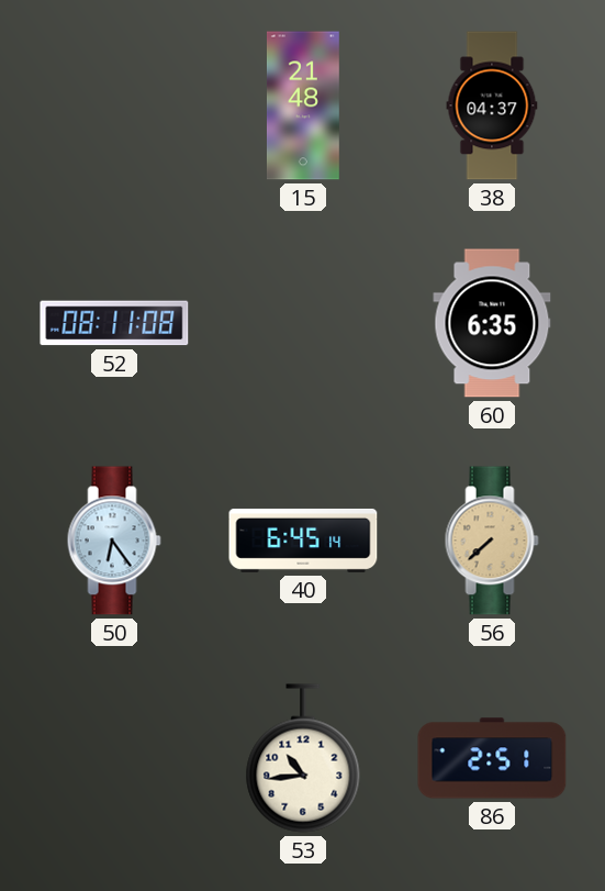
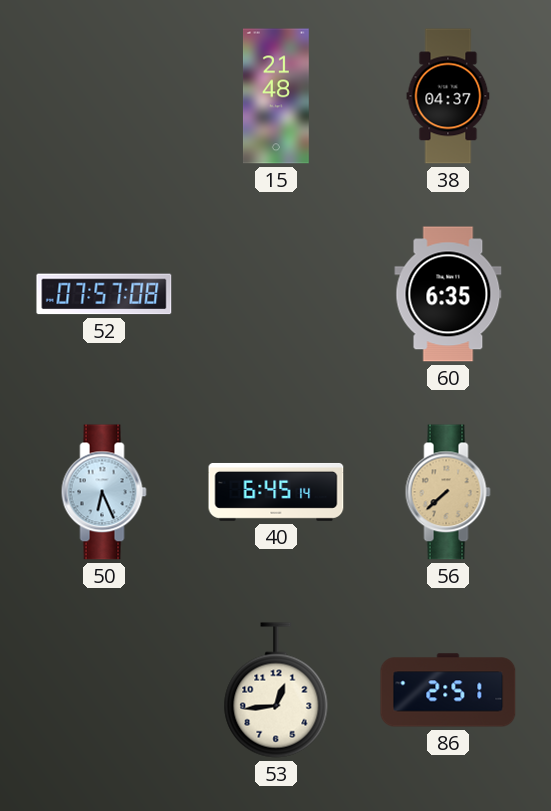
52: 08:11 -> 07:57
50: 6:24 -> 6:26
53: 10:44 -> 12:44
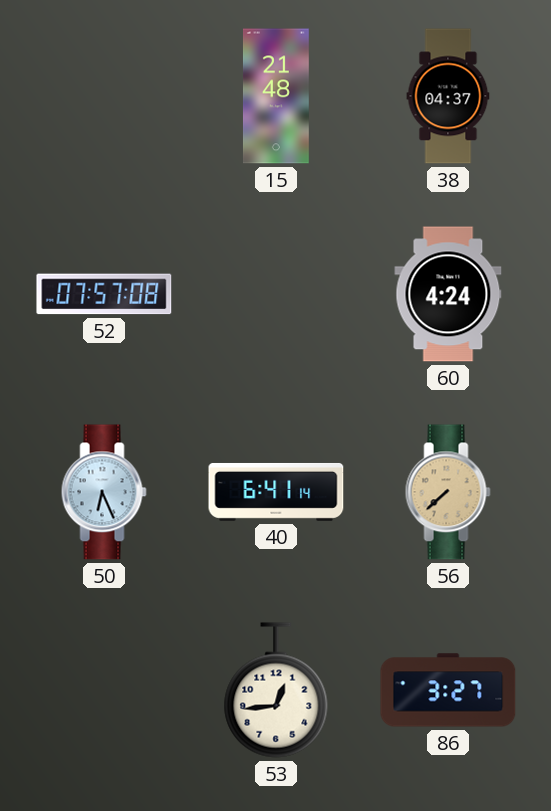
60: 6:35 -> 4:24
40: 6:45 -> 6:41
86: 2:51 -> 3:27
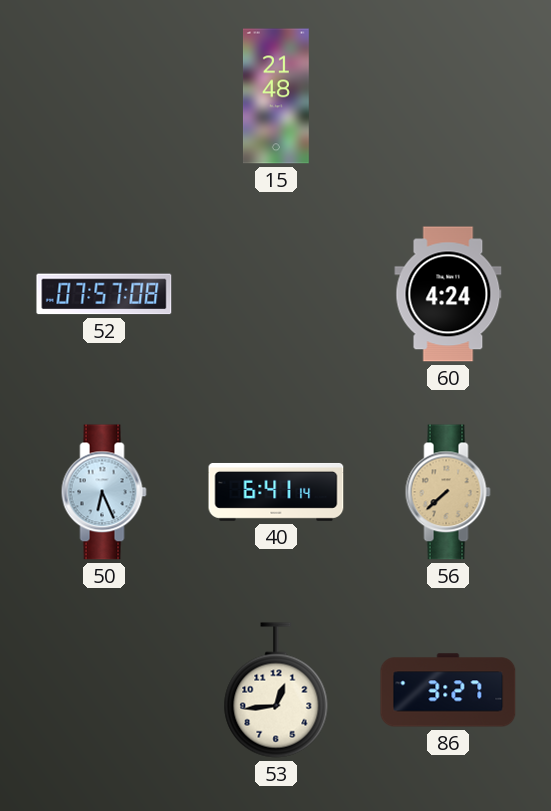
38: 04:37 -> none
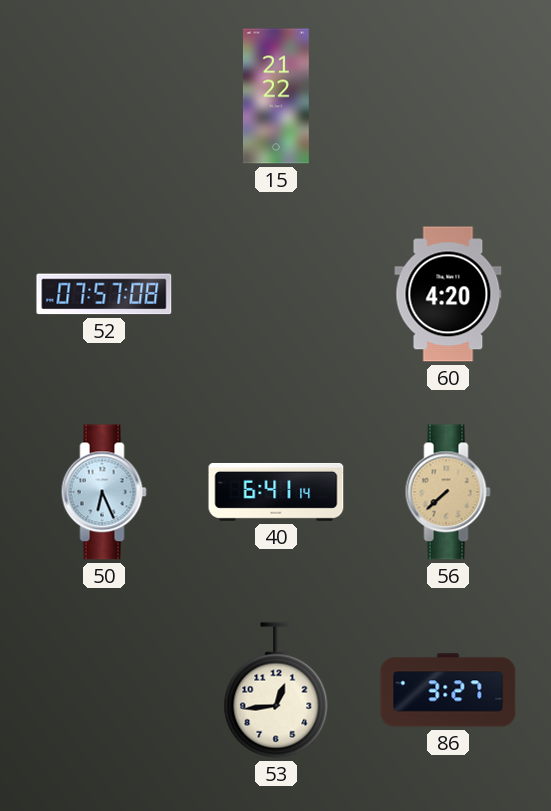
15: 21:48 -> 21:22
60: 4:24 -> 4:20
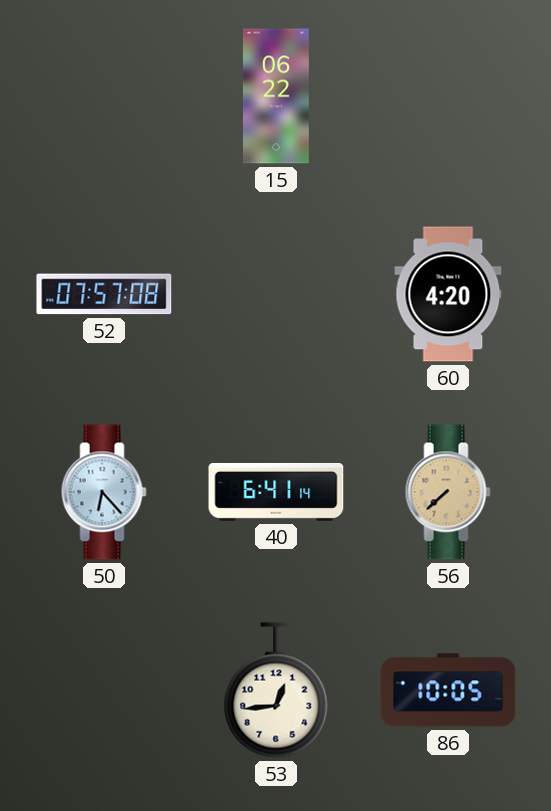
15: 21:22 -> 06:22
50: 6:26 -> 6:23
86: 3:27 -> 10:05
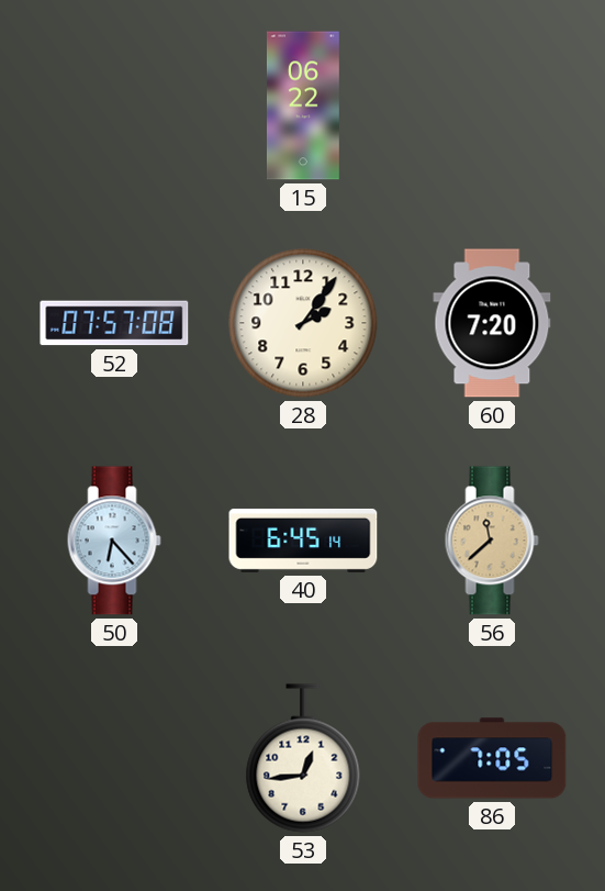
28: none -> 2:06
60: 4:20 -> 7:20
40: 6:41 -> 6:45
56: 7:38 -> 11:38
86: 10:05 -> 7:05
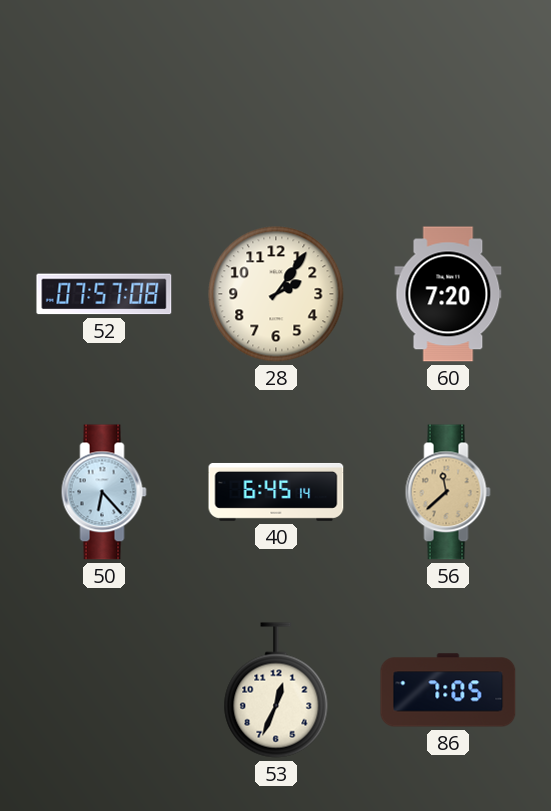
15: 06:22 -> none
53: 12:44 -> 12:34
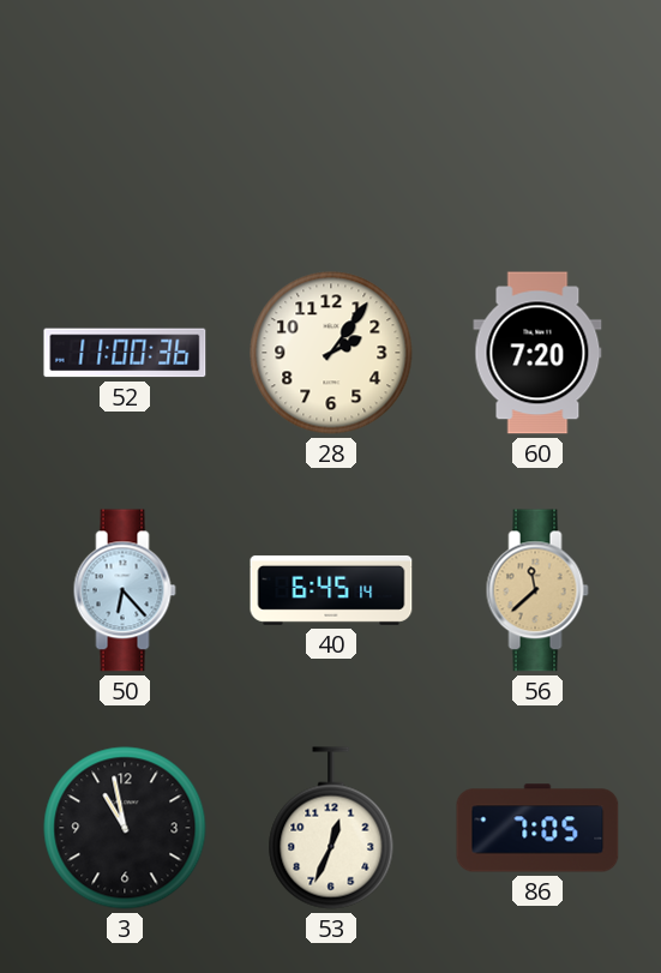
52: 07:57 -> 11:00
3: none -> 10:58
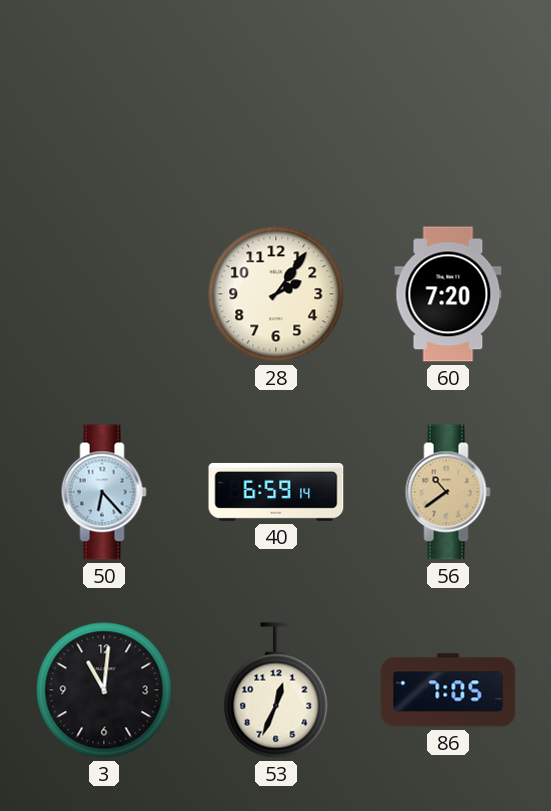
52: 11:00 -> none
40: 6:45 -> 6:59
56: 11:38 -> 10:39
3: 10:58 -> 11:01
